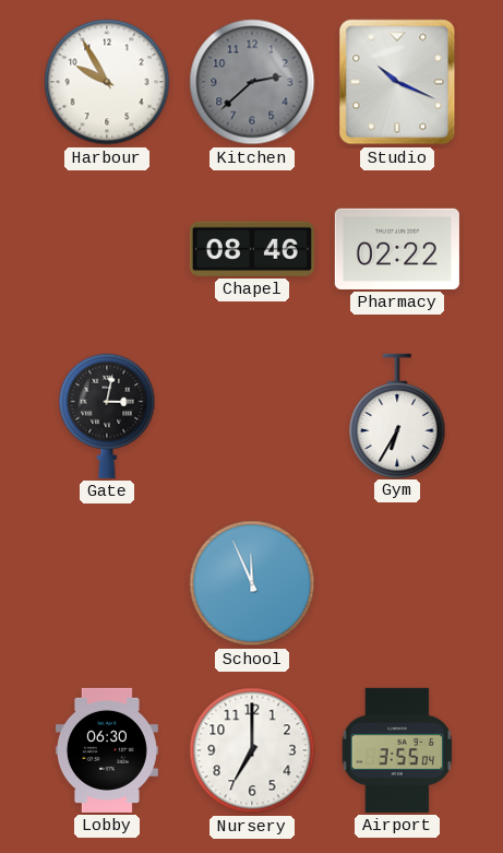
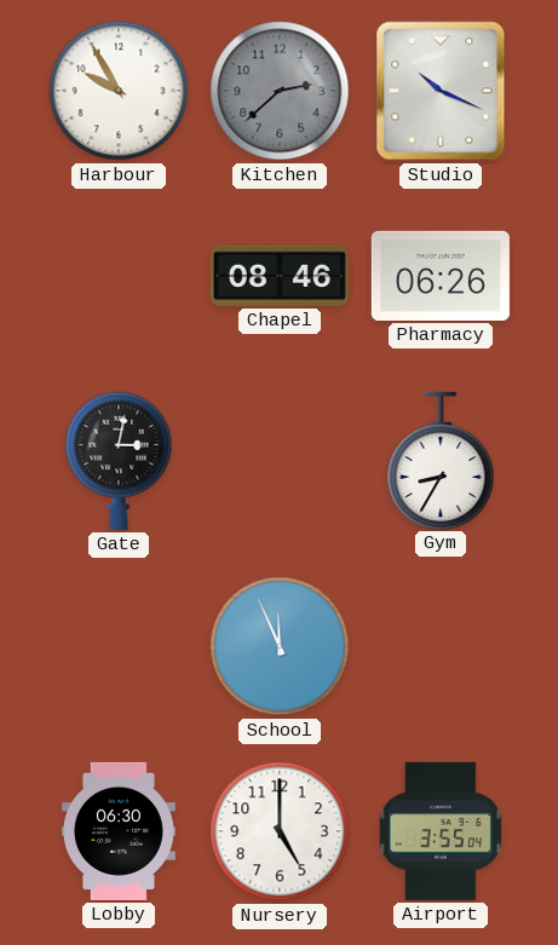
Pharmacy: 02:22 -> 06:26
Gym: 6:35 -> 8:35
Nursery: 7:00 -> 5:00
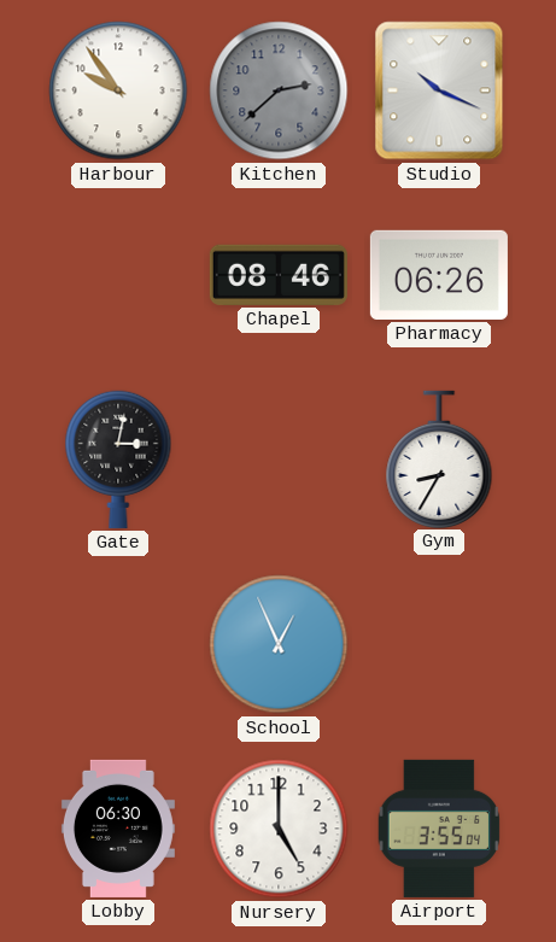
Harbour: 9:55 -> 9:54
School: 11:56 -> 12:56
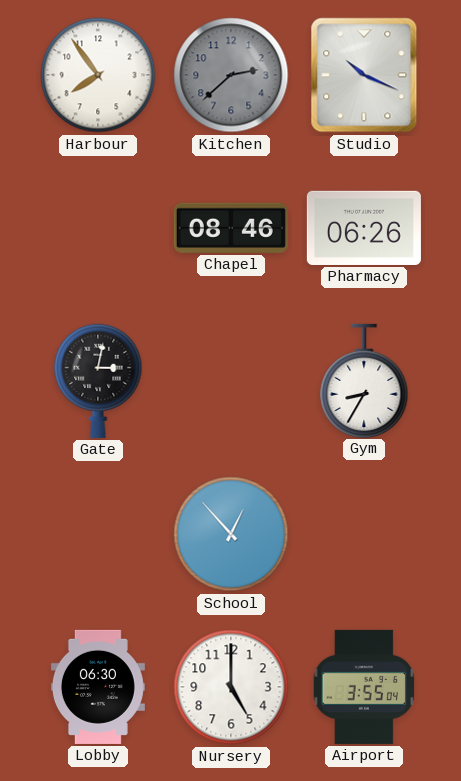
Harbour: 9:54 -> 7:54
School: 12:56 -> 12:53
